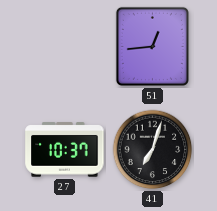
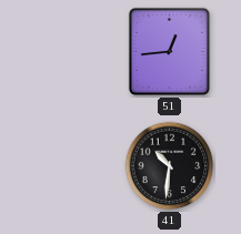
27: 10:37 -> none
41: 7:03 -> 10:31
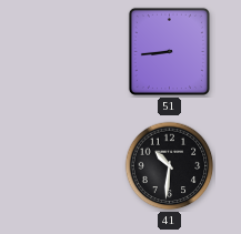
51: 12:44 -> 8:44
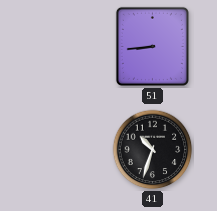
41: 10:31 -> 10:33
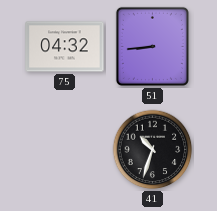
75: none -> 04:32
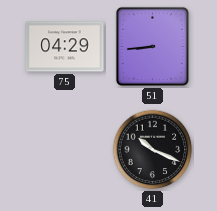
75: 04:32 -> 04:29
41: 10:33 -> 10:19
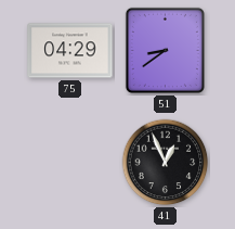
51: 8:44 -> 8:39
41: 10:19 -> 12:56
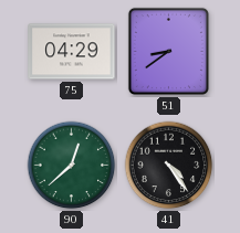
90: none -> 12:38
41: 12:56 -> 4:24
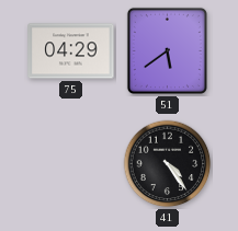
51: 8:39 -> 5:39
90: 12:38 -> none
